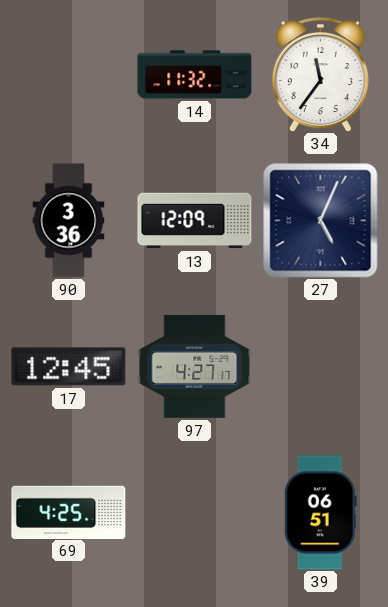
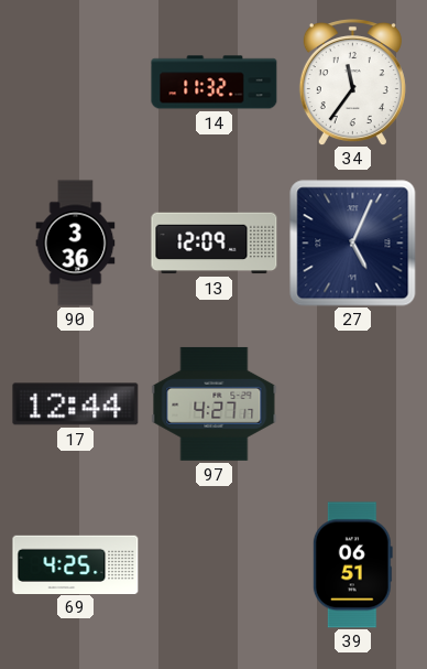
17: 12:45 -> 12:44
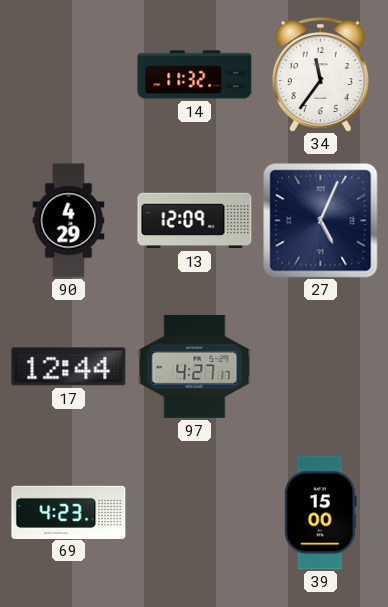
90: 3:36 -> 4:29
69: 4:25 -> 4:23
39: 06:51 -> 15:00
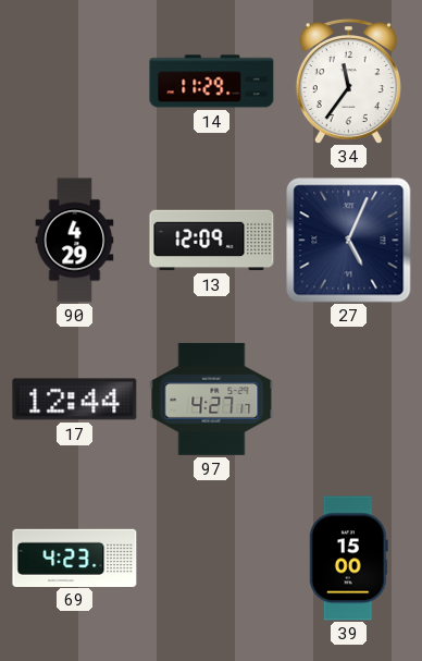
14: 11:32 -> 11:29
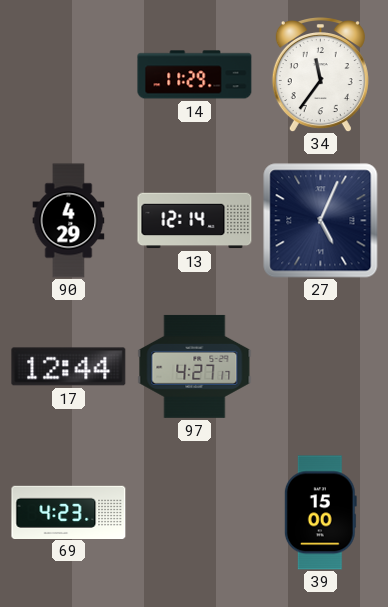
13: 12:09 -> 12:14
